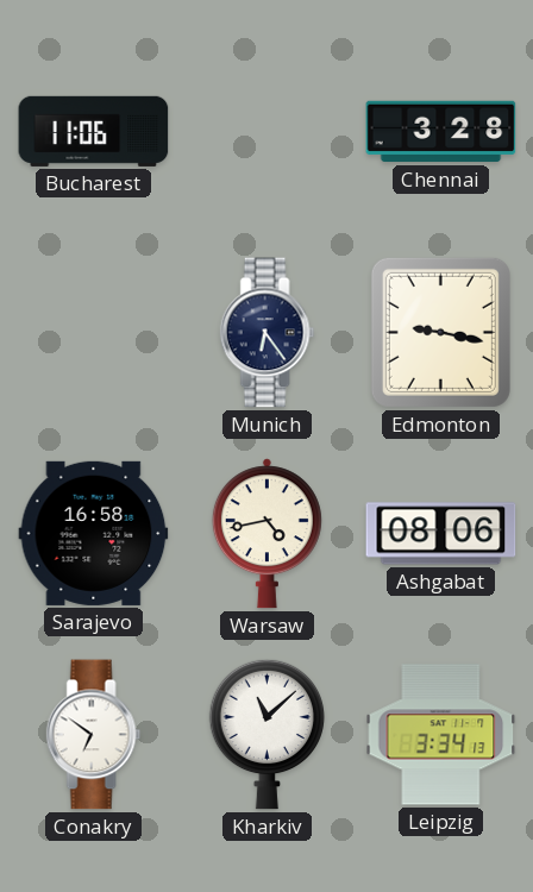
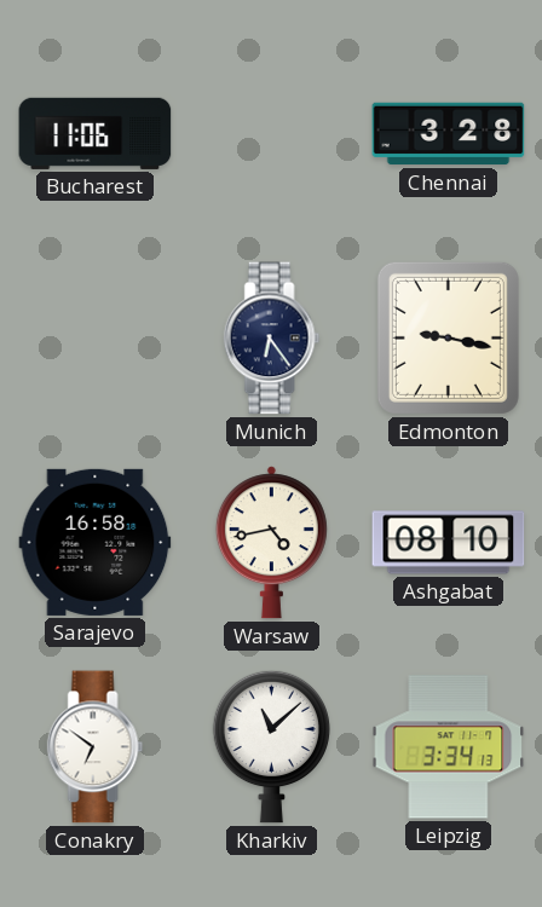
Ashgabat: 08:06 -> 08:10
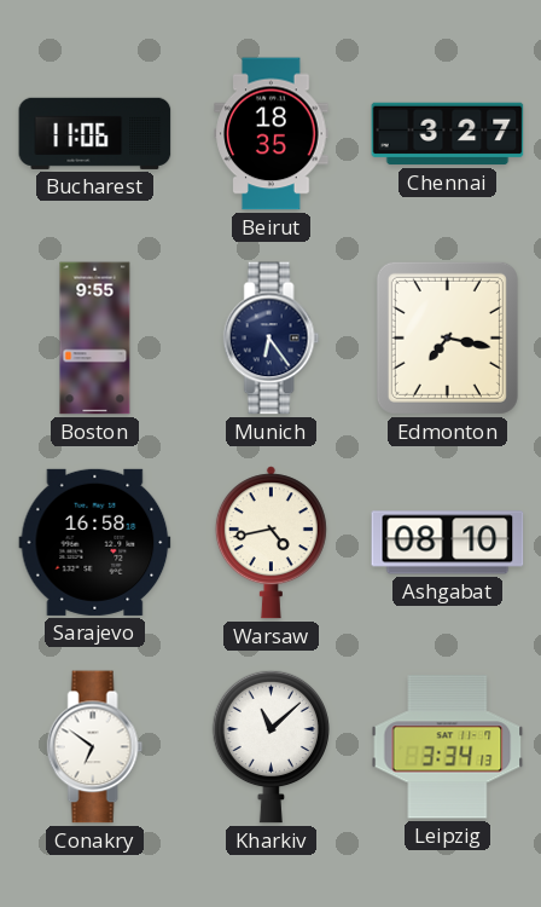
Beirut: none -> 18:35
Chennai: 3:28 -> 3:27
Boston: none -> 9:55
Edmonton: 9:17 -> 7:17
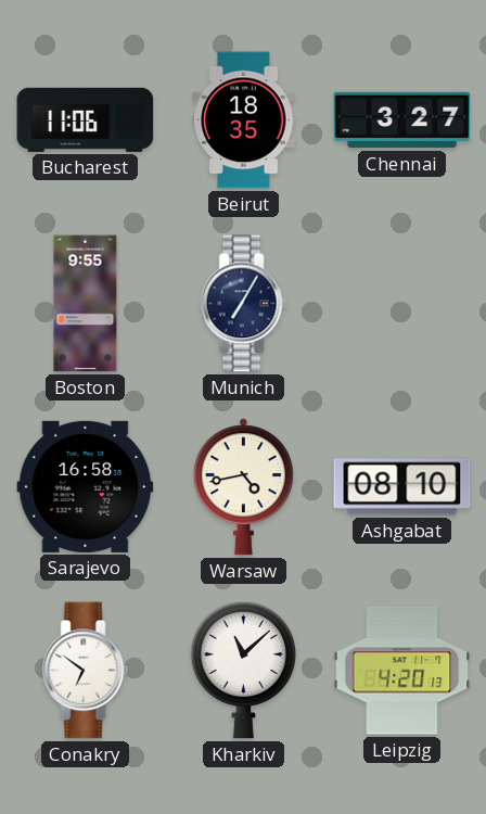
Munich: 6:24 -> 7:05
Edmonton: 7:17 -> none
Leipzig: 3:34 -> 4:20
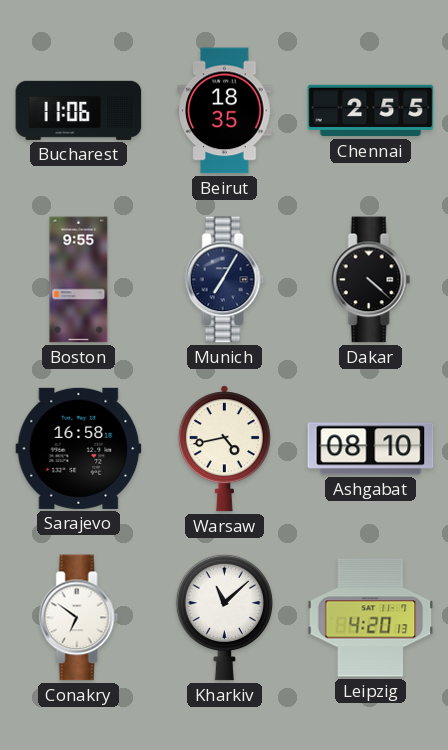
Chennai: 3:27 -> 2:55
Dakar: none -> 4:22
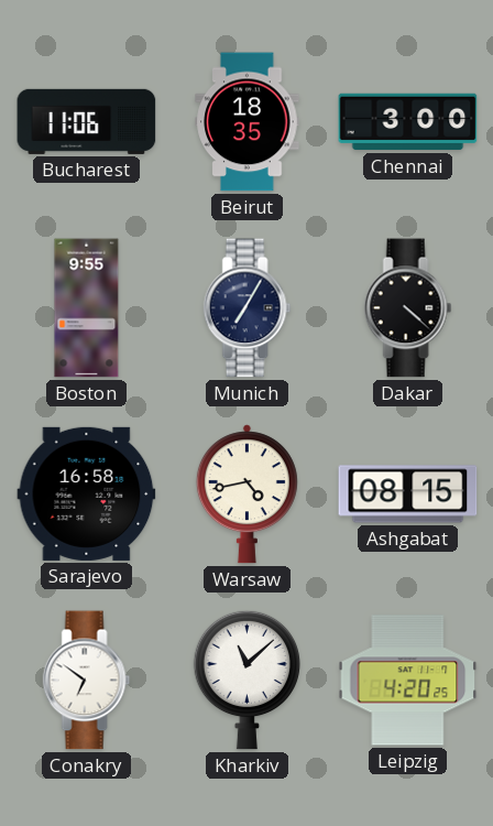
Chennai: 2:55 -> 3:00
Ashgabat: 08:10 -> 08:15
Leipzig: 4:20:13 -> 4:20:25
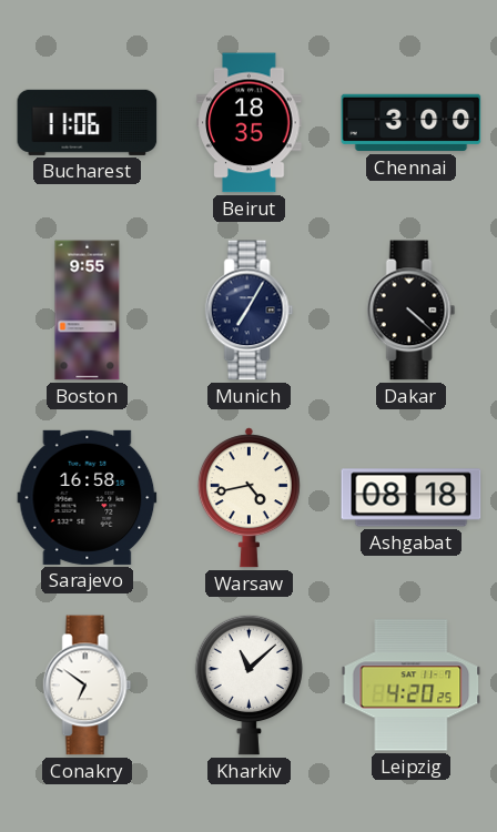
Ashgabat: 08:15 -> 08:18
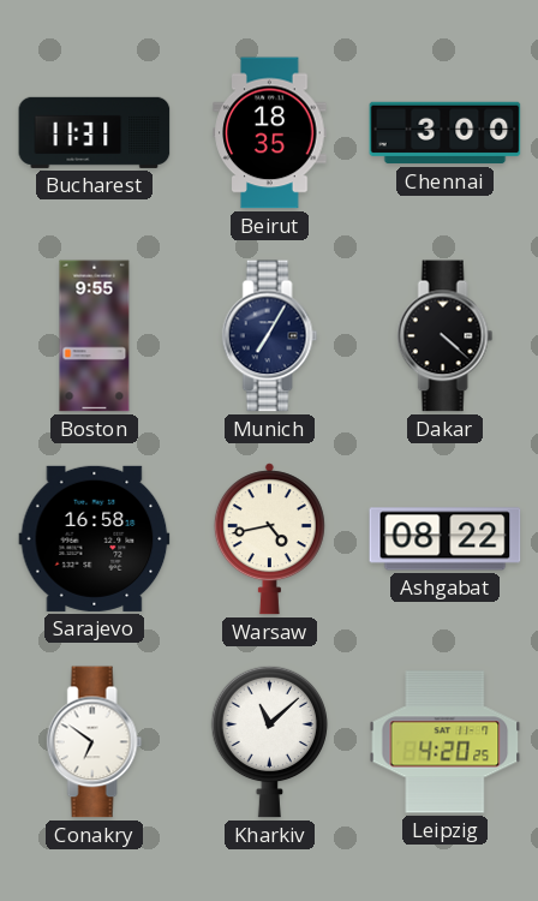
Bucharest: 11:06 -> 11:31
Ashgabat: 08:18 -> 08:22
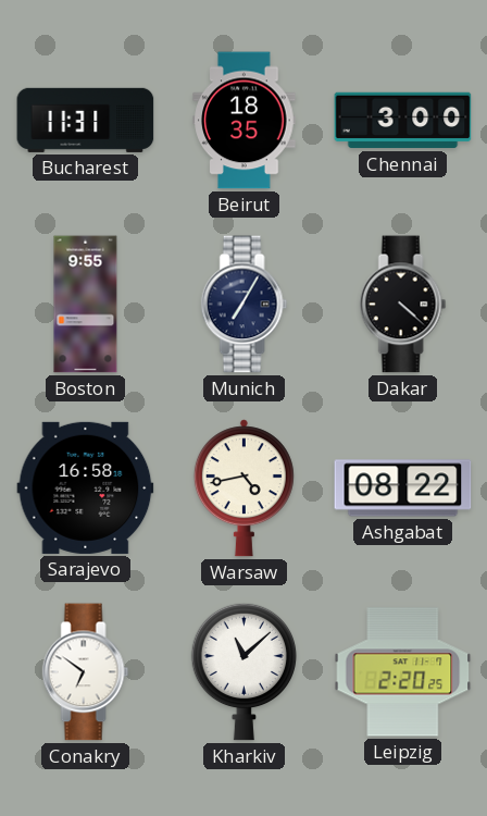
Leipzig: 4:20 -> 2:20
